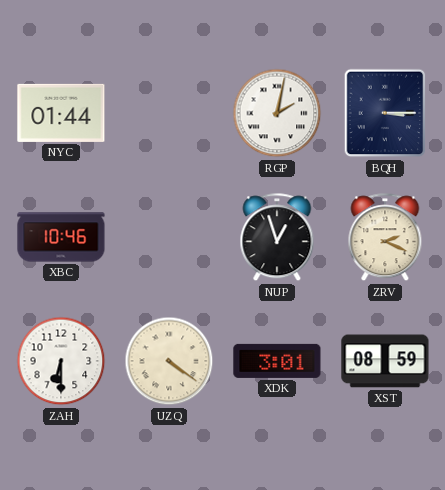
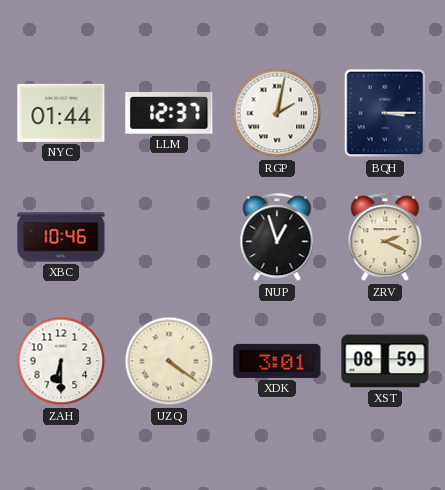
LLM: none -> 12:37
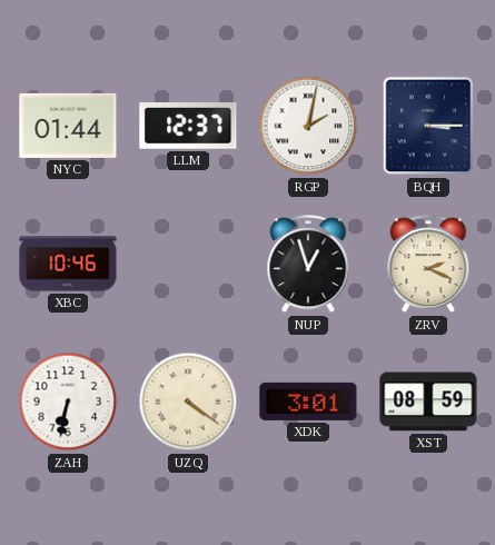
ZAH: 6:30 -> 6:32
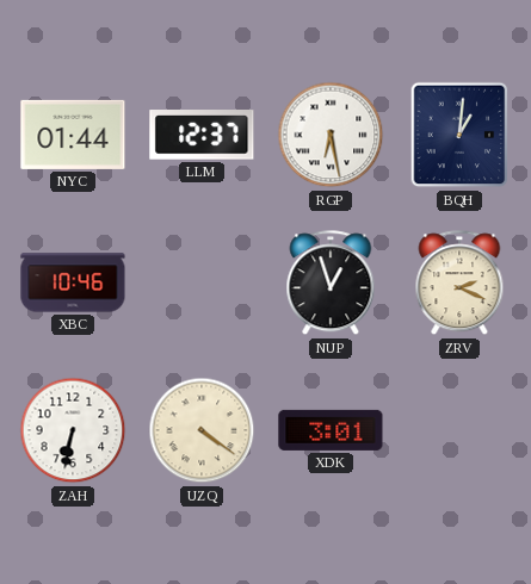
RGP: 2:02 -> 6:28
BQH: 3:15 -> 1:01
XST: 08:59 -> none
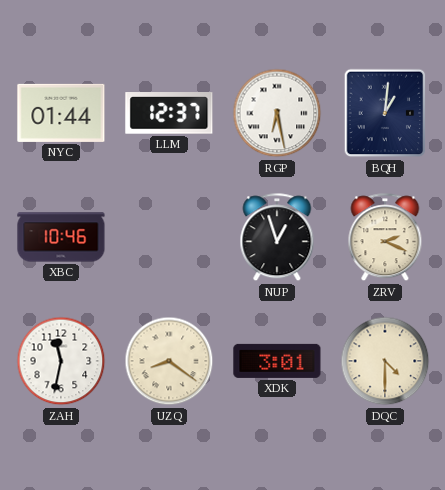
ZAH: 6:32 -> 11:32
UZQ: 4:21 -> 8:21
DQC: none -> 4:30
